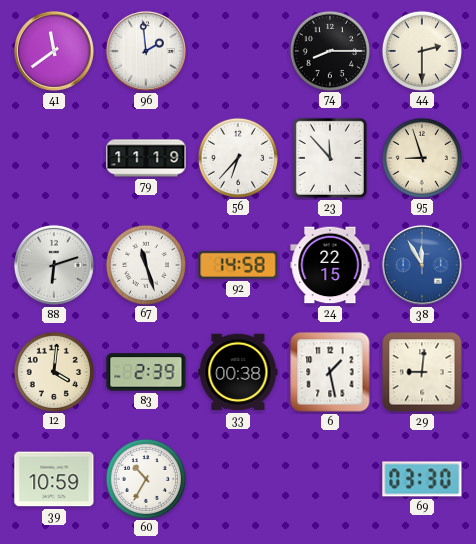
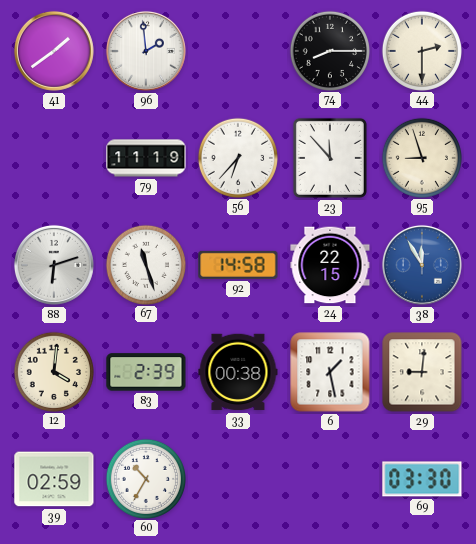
41: 11:39 -> 1:39
39: 10:59 -> 02:59
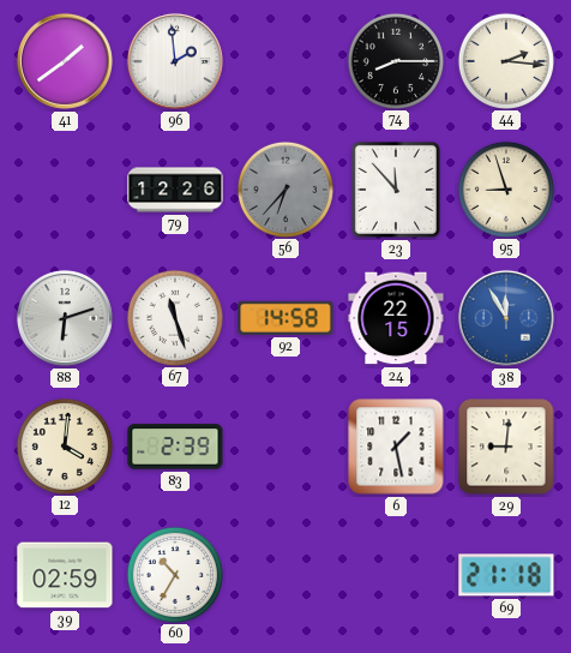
44: 2:30 -> 2:16
79: 11:19 -> 12:26
56 dial: white -> grey
33: 00:38 -> none
69: 03:30 -> 21:18
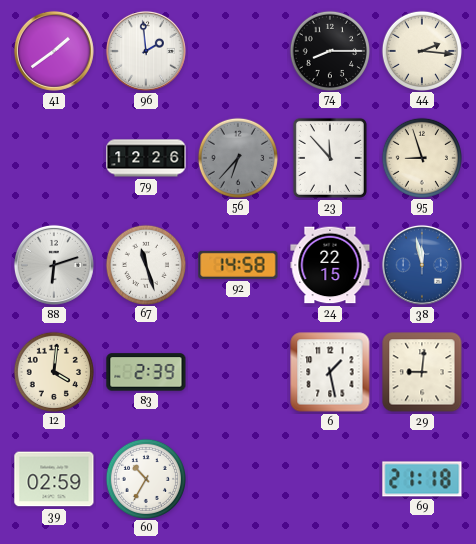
38: 11:55 -> 11:58
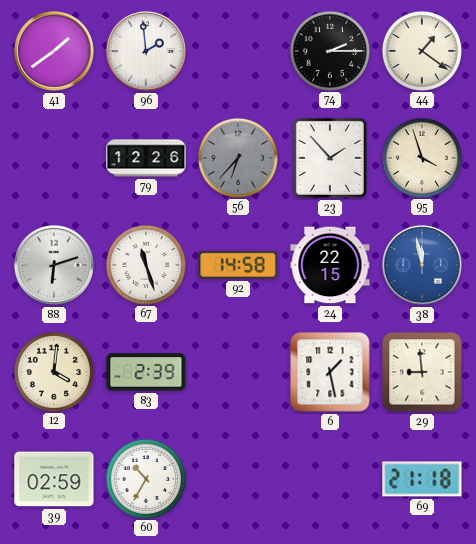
74: 8:15 -> 2:15
44: 2:16 -> 1:21
23: 11:53 -> 1:53
95: 8:57 -> 3:57
29: 9:01 -> 8:59
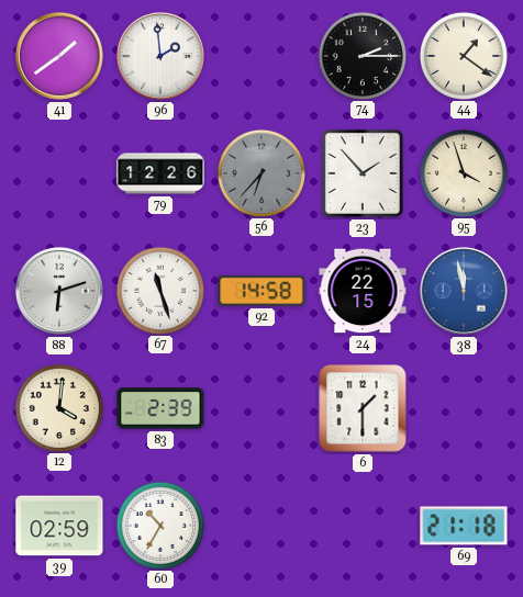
6: 1:28 -> 1:30
29: 8:59 -> none
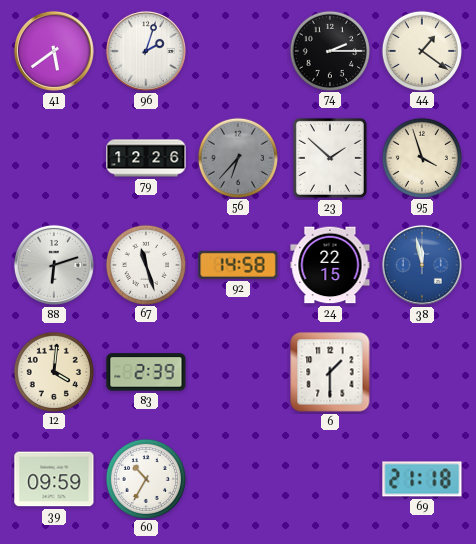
41: 1:39 -> 5:39
96: 1:59 -> 2:03
23: 1:53 -> 1:52
39: 02:59 -> 09:59
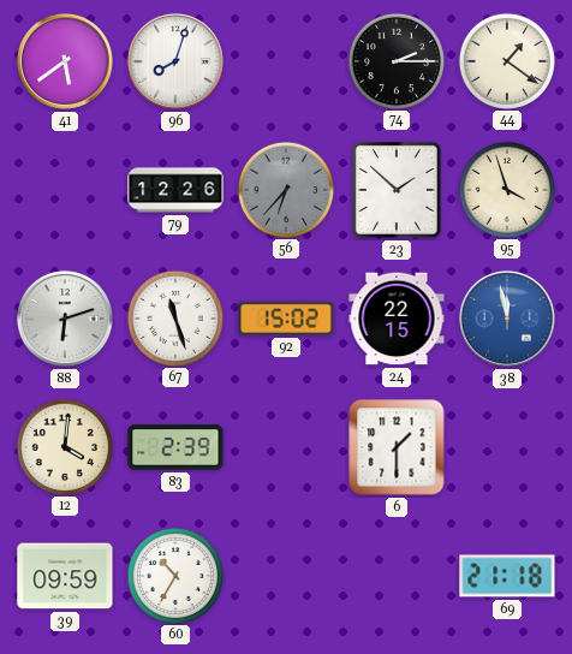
96: 2:03 -> 8:03
92: 14:58 -> 15:02
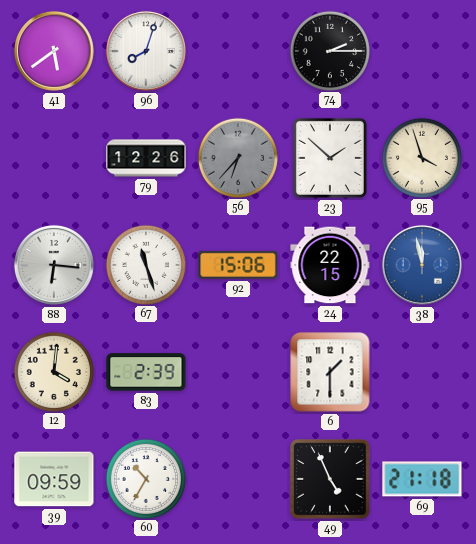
44: 1:21 -> none
88: 6:12 -> 6:16
92: 15:02 -> 15:06
49: none -> 4:56
